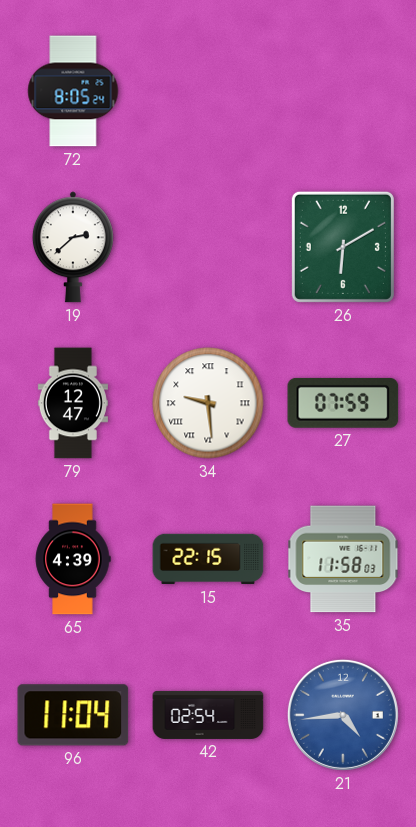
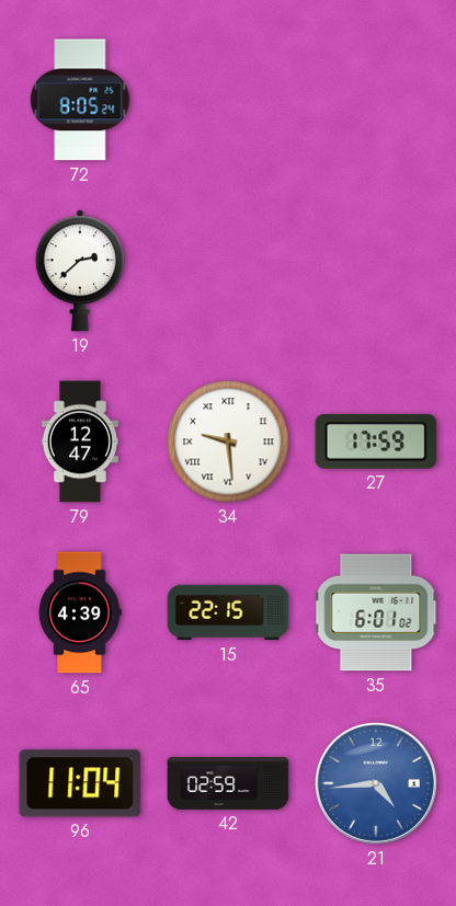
26: 6:10 -> none
27: 07:59 -> 17:59
35: 11:58 -> 6:01
42: 02:54 -> 02:59
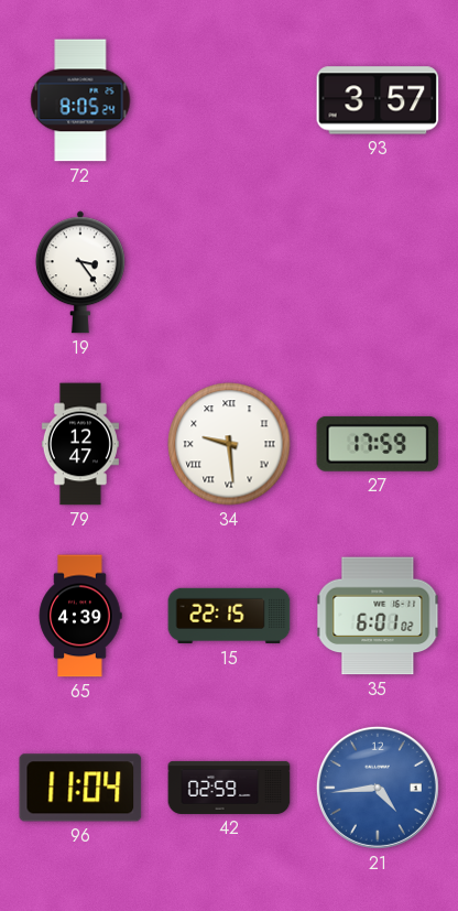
93: none -> 3:57
19: 2:38 -> 3:24
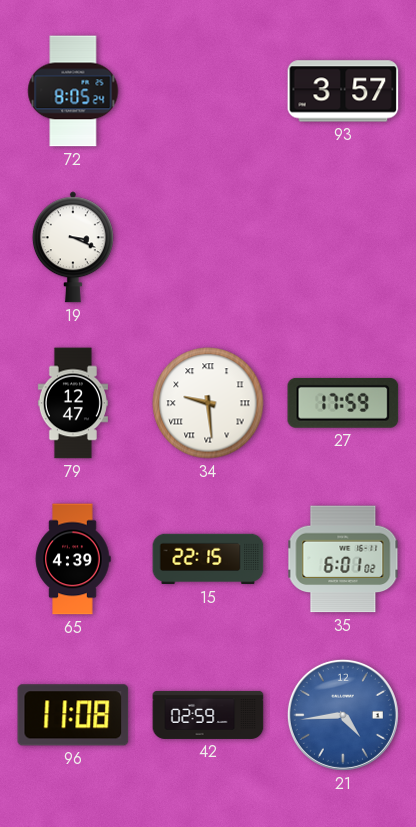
19: 3:24 -> 3:19
96: 11:04 -> 11:08
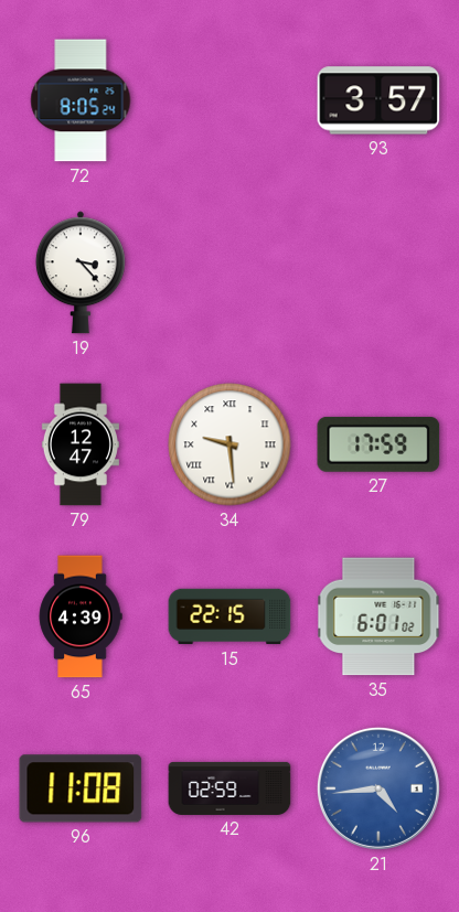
19: 3:19 -> 3:23
